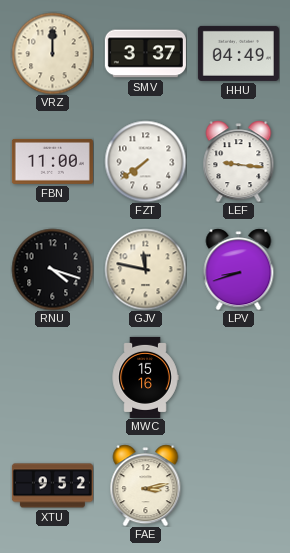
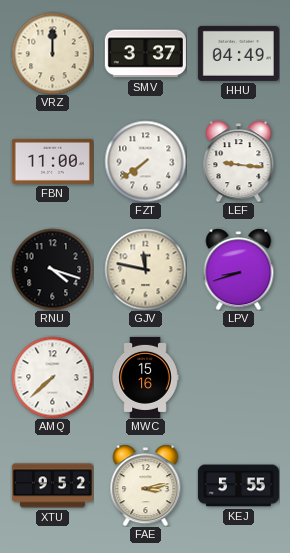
AMQ: none -> 7:38
KEJ: none -> 5:55
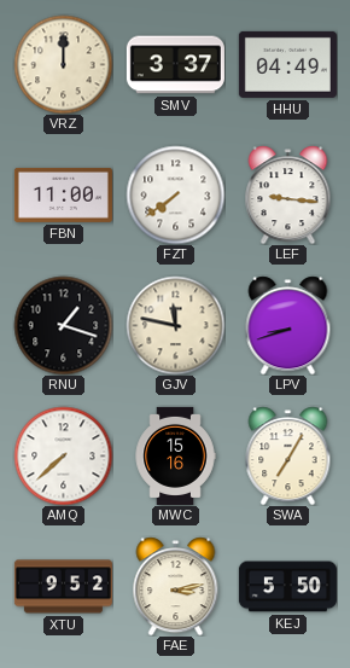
RNU: 4:18 -> 1:18
SWA: none -> 7:05
KEJ: 5:55 -> 5:50
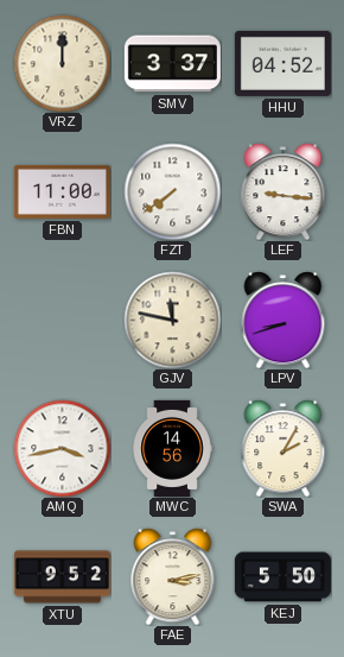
HHU: 04:49 -> 04:52
RNU: 1:18 -> none
AMQ: 7:38 -> 3:43
MWC: 15:16 -> 14:56
SWA: 7:05 -> 2:05
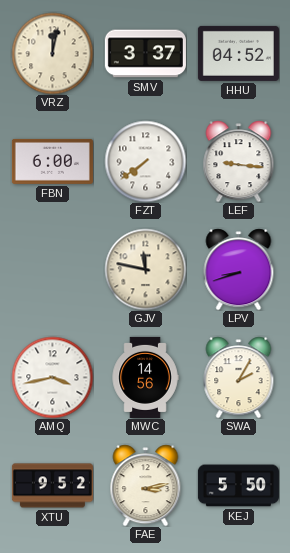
VRZ: 12:00 -> 12:02
FBN: 11:00 -> 6:00
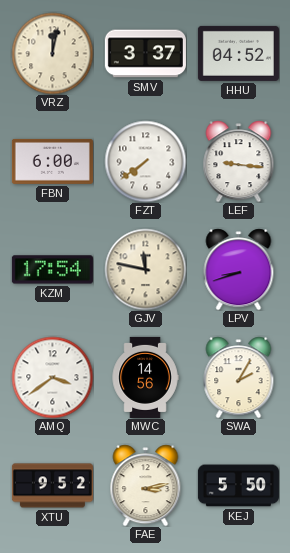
KZM: none -> 17:54
AMQ: 3:43 -> 3:39
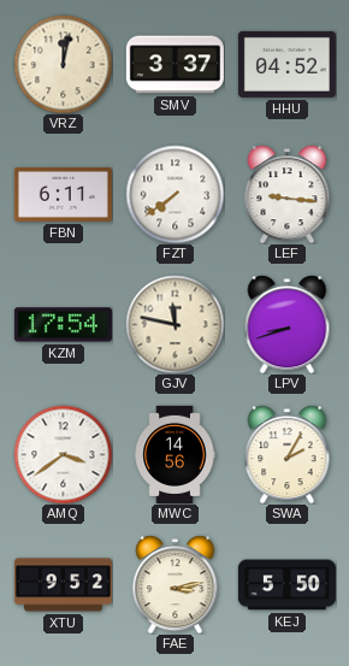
FBN: 6:00 -> 6:11
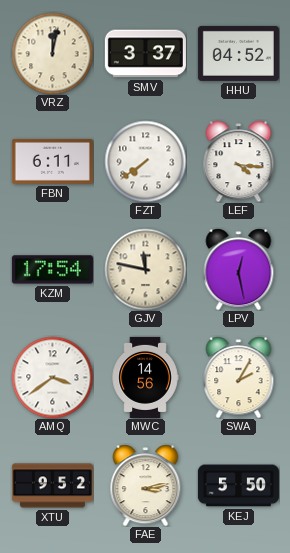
LEF: 9:16 -> 4:16
LPV: 8:42 -> 12:28
